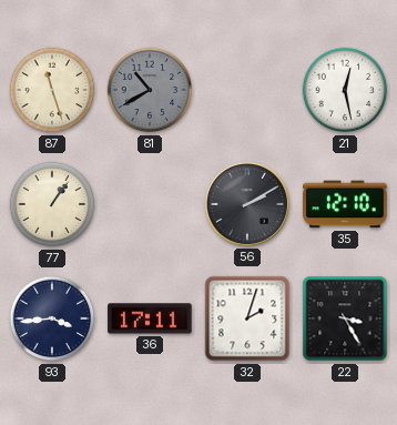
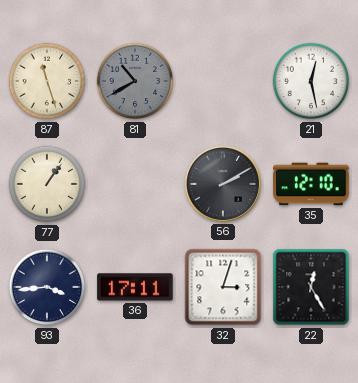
32: 2:03 -> 3:03
22: 3:25 -> 12:25
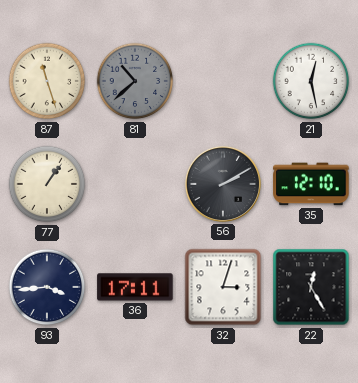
81: 10:40 -> 10:38
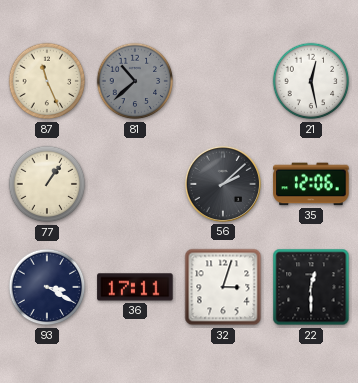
87: 11:27 -> 11:26
56: 2:10 -> 2:08
35: 12:10 -> 12:06
93: 3:44 -> 3:20
22: 12:25 -> 12:30
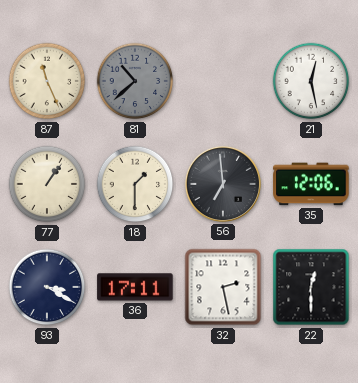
18: none -> 1:30
56: 2:08 -> 6:59
32: 3:03 -> 2:28
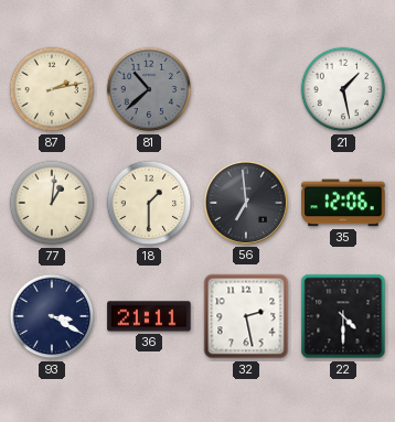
87: 11:26 -> 2:13
21: 12:28 -> 1:28
77: 1:06 -> 1:01
36: 17:11 -> 21:11
22: 12:30 -> 4:30
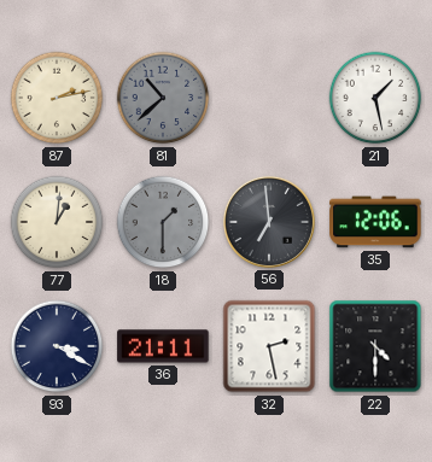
18 dial: cream -> grey
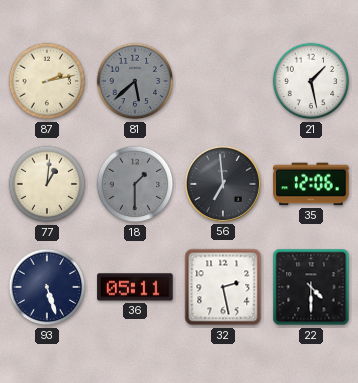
81: 10:38 -> 5:38
93: 3:20 -> 5:27
36: 21:11 -> 05:11
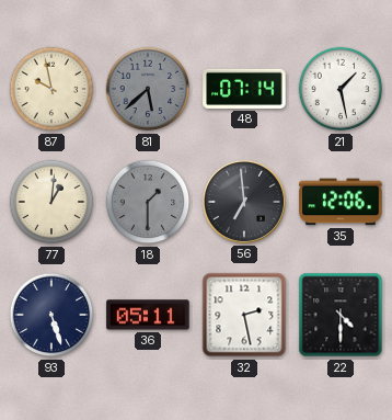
87: 2:13 -> 9:58
48: none -> 07:14
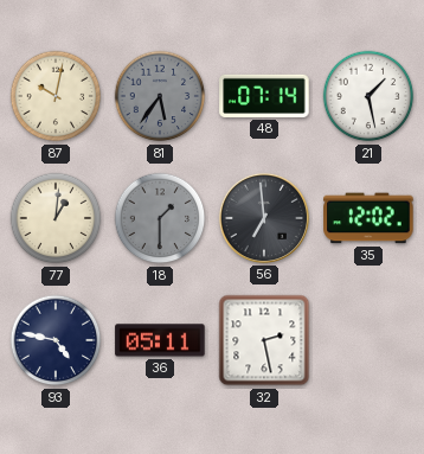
87: 9:58 -> 10:02
81: 5:38 -> 5:36
35: 12:06 -> 12:02
93: 5:27 -> 4:47
22: 4:30 -> none
